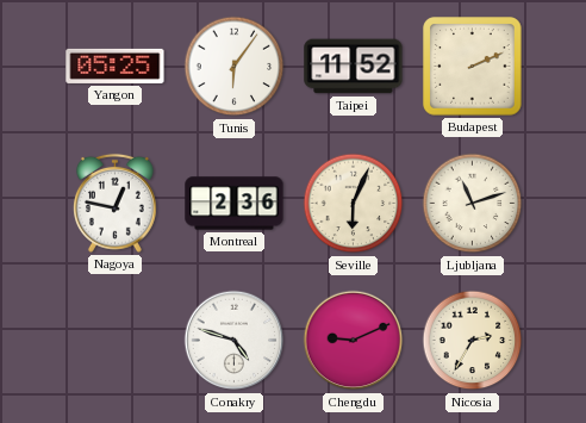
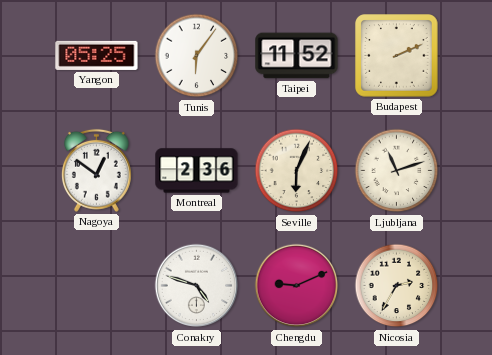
Nagoya: 12:47 -> 12:51
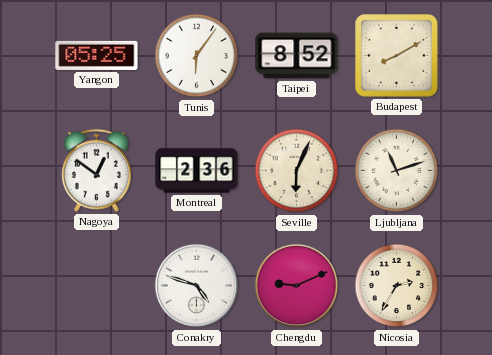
Taipei: 11:52 -> 8:52
Budapest: 2:11 -> 8:10
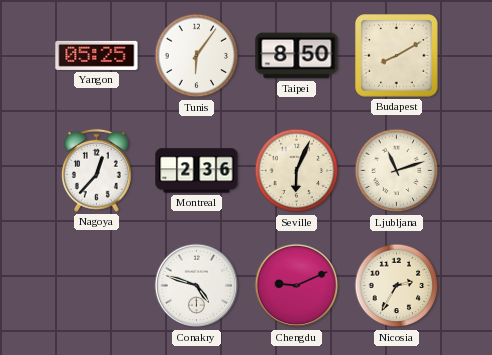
Taipei: 8:52 -> 8:50
Nagoya: 12:51 -> 12:37
